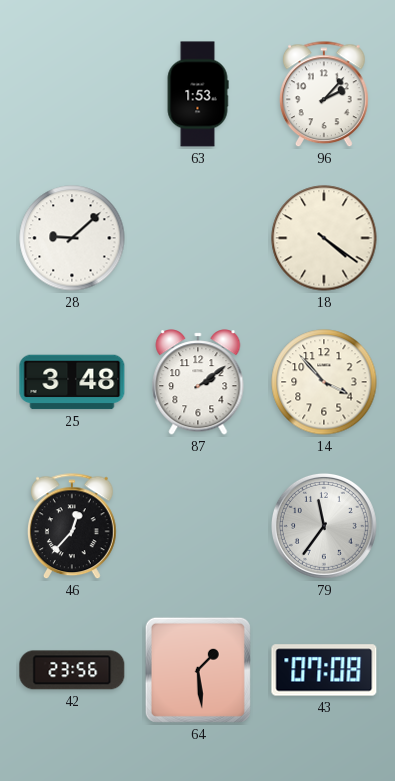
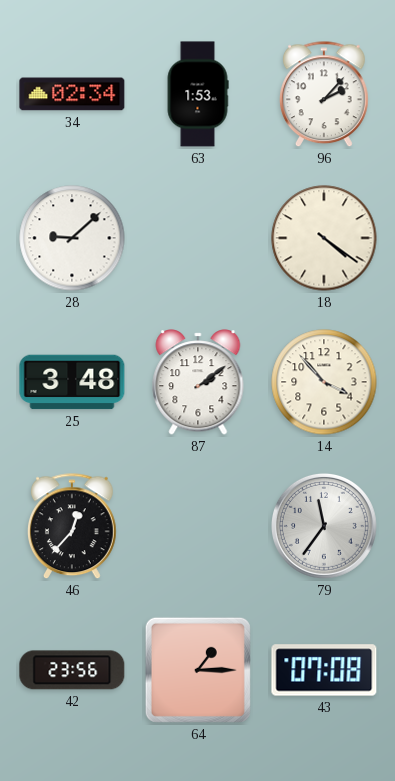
34: none -> 02:34
64: 1:29 -> 1:15
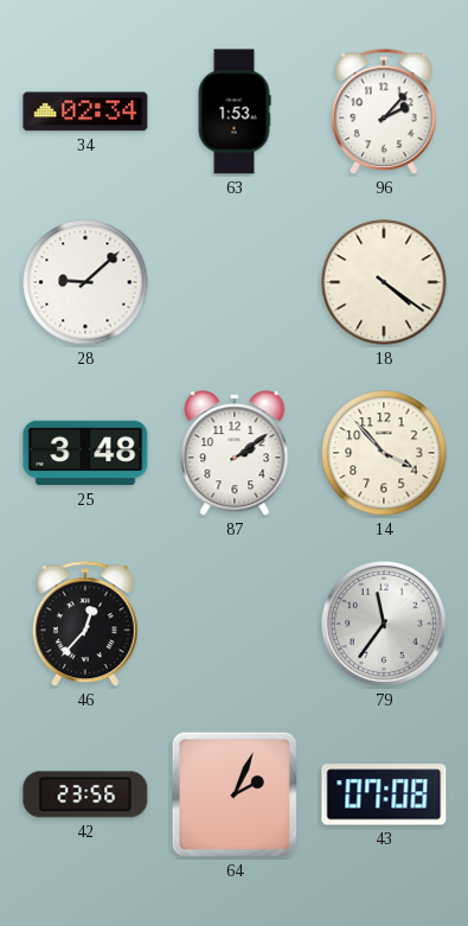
64: 1:15 -> 2:04
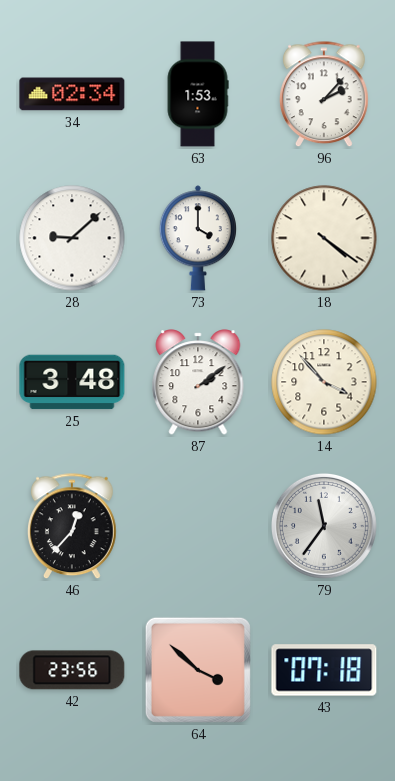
73: none -> 4:00
64: 2:04 -> 3:52
43: 07:08 -> 07:18
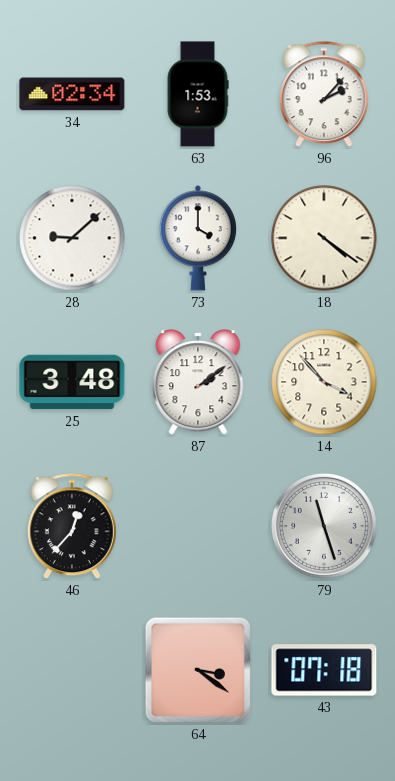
79: 11:36 -> 11:27
42: 23:56 -> none
64: 3:52 -> 3:21
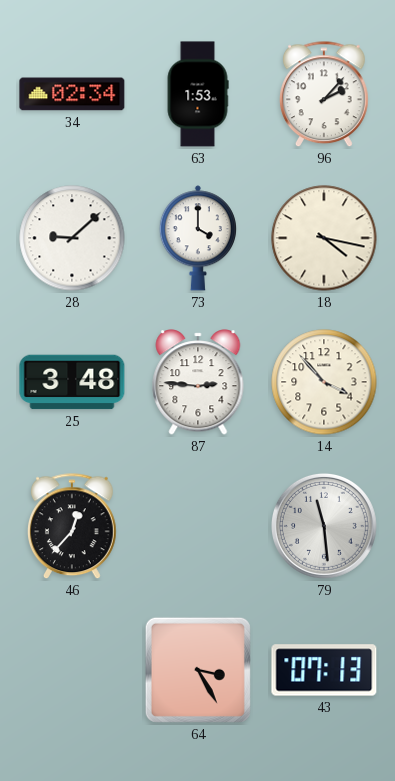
18: 4:21 -> 4:17
87: 2:09 -> 2:46
79: 11:27 -> 11:29
64: 3:21 -> 3:25
43: 07:18 -> 07:13
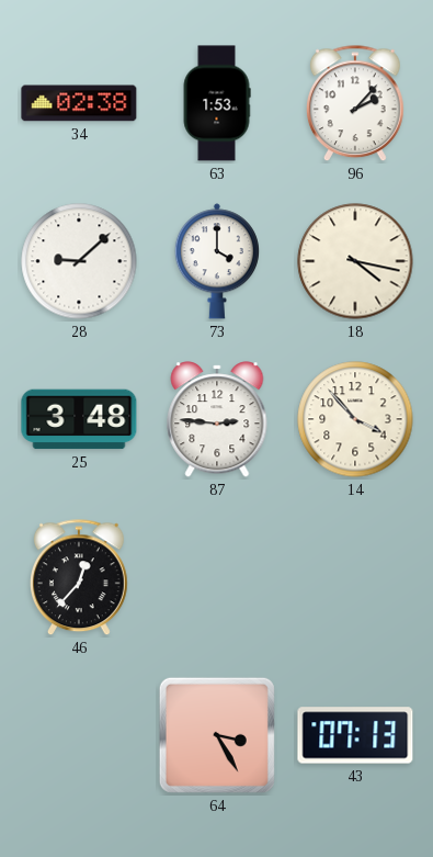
34: 02:34 -> 02:38
79: 11:29 -> none
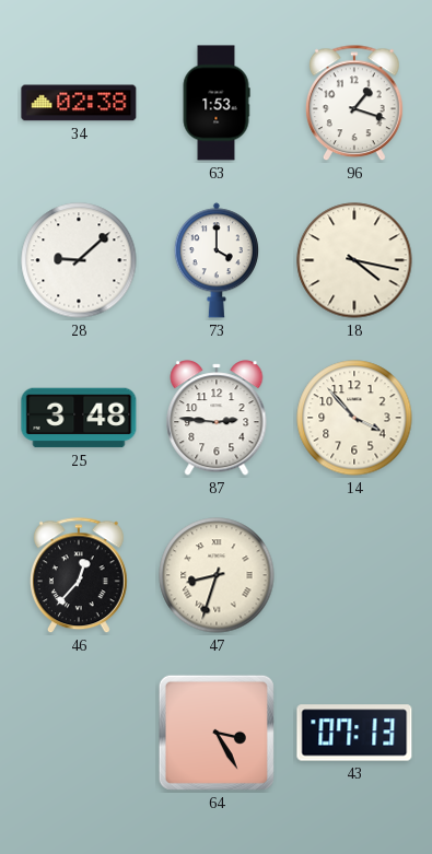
96: 2:07 -> 1:18
47: none -> 8:33
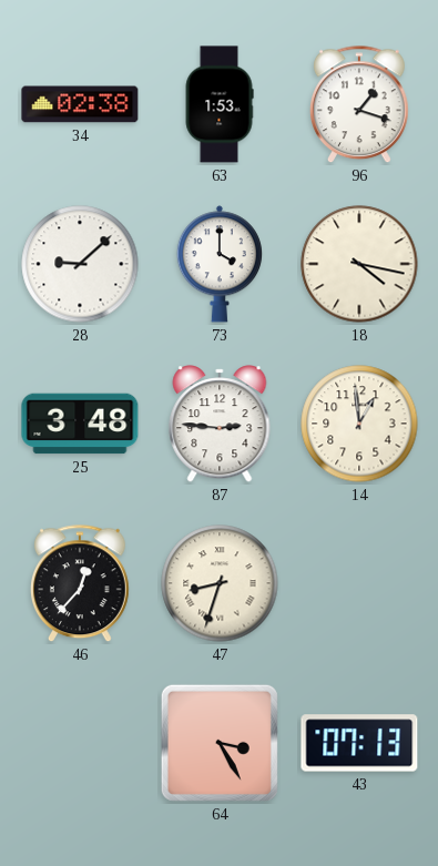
14: 3:53 -> 12:59
